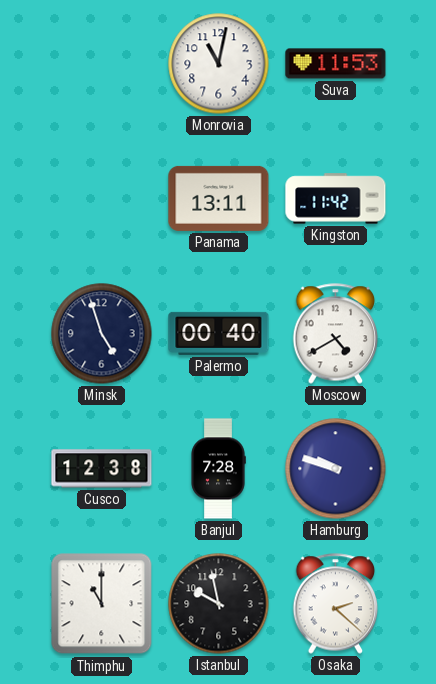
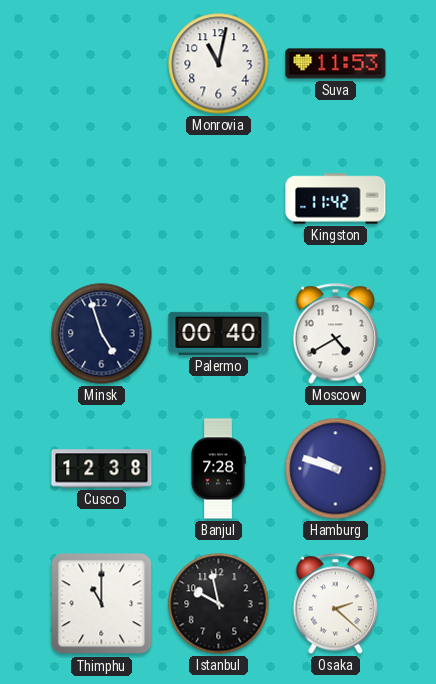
Panama: 13:11 -> none
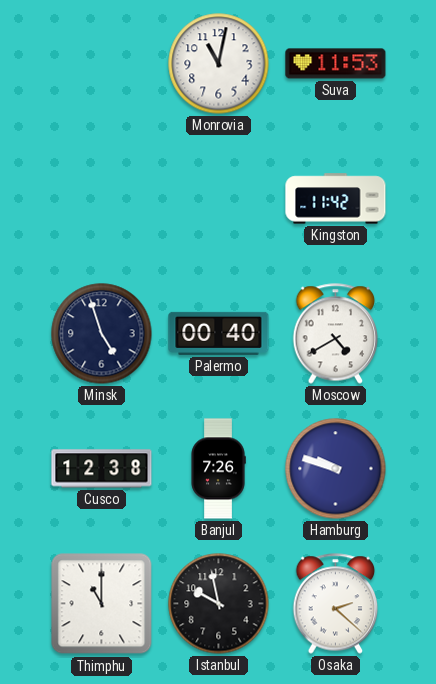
Banjul: 7:28 -> 7:26
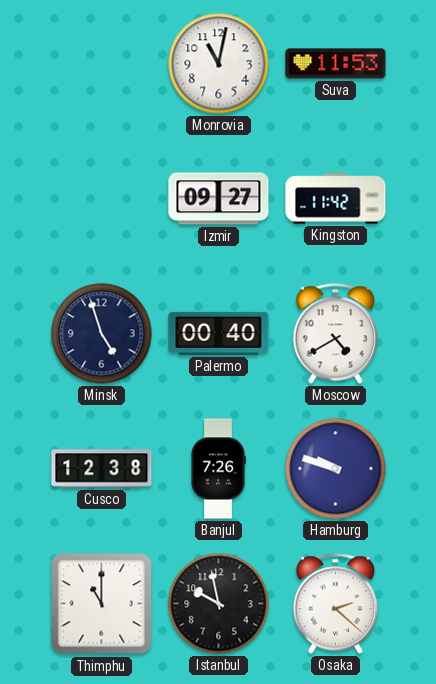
Izmir: none -> 09:27
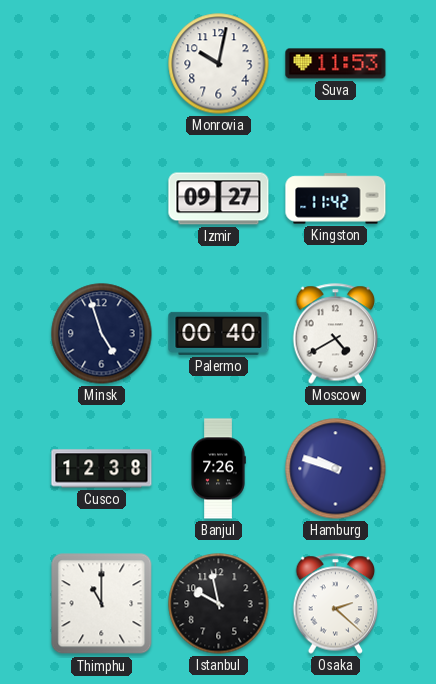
Monrovia: 11:02 -> 10:02
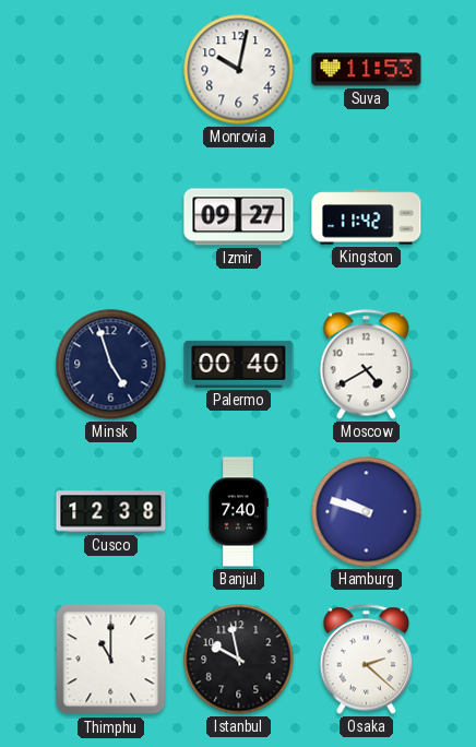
Banjul: 7:26 -> 7:40
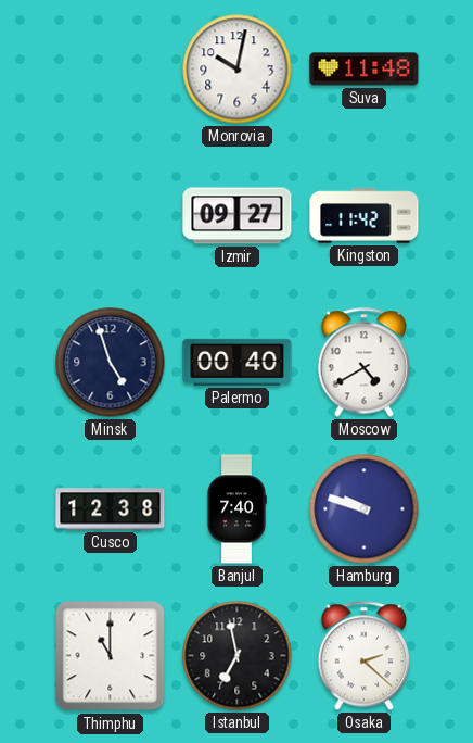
Suva: 11:53 -> 11:48
Istanbul: 9:58 -> 6:58
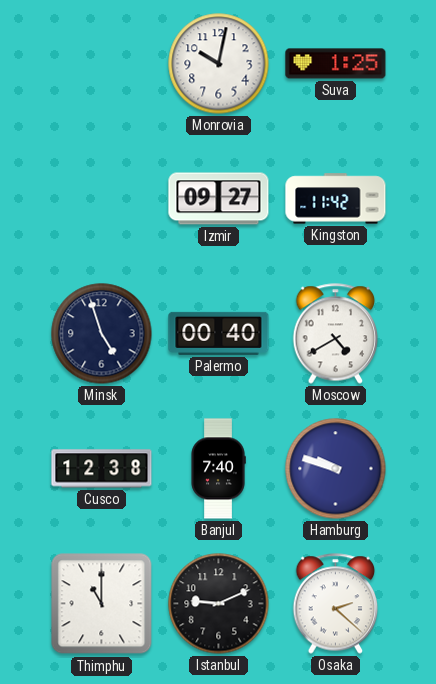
Suva: 11:48 -> 1:25
Istanbul: 6:58 -> 9:11
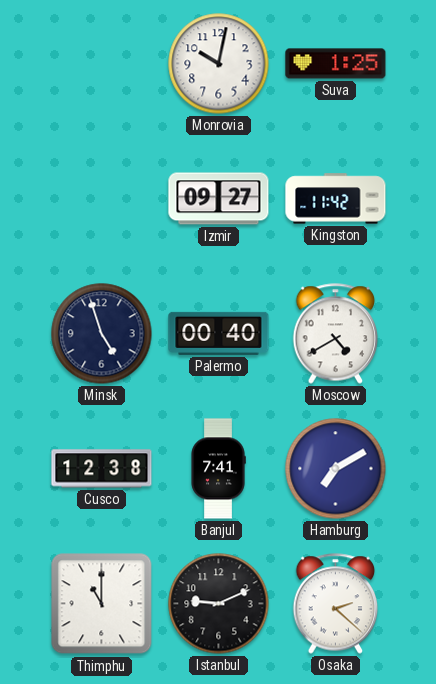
Banjul: 7:40 -> 7:41
Hamburg: 9:48 -> 7:10
